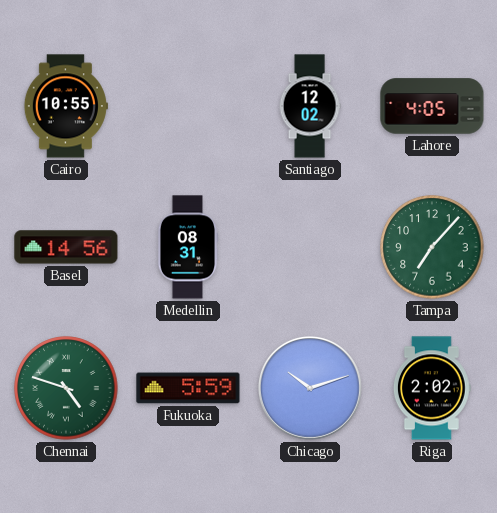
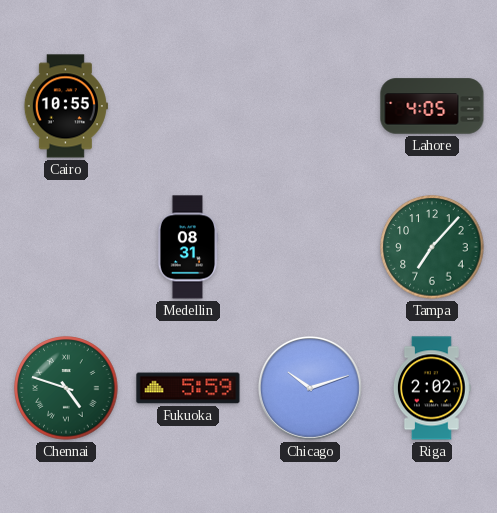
Santiago: 12:02 -> none
Basel: 14:56 -> none
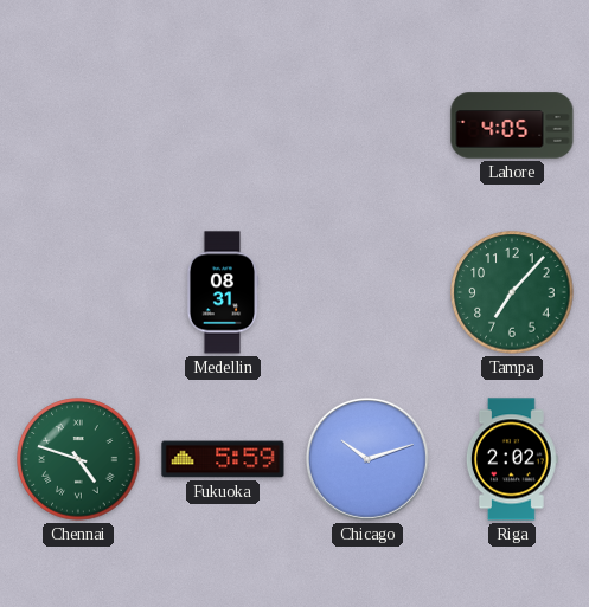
Cairo: 10:55 -> none
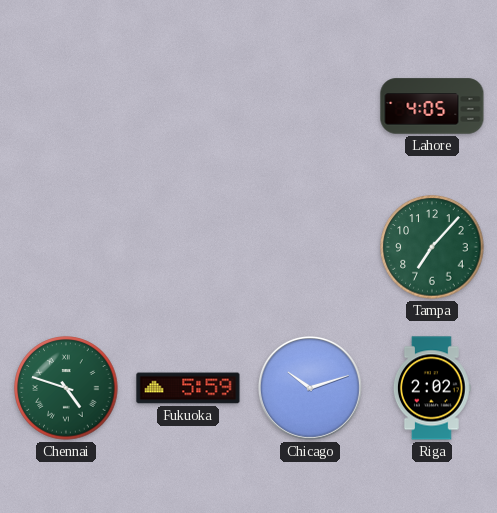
Medellin: 08:31 -> none
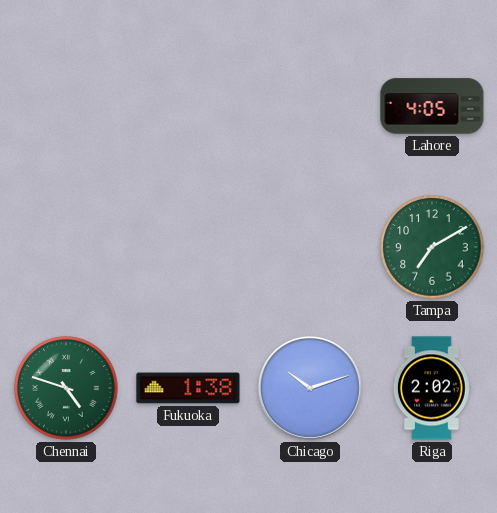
Tampa: 7:07 -> 7:10
Fukuoka: 5:59 -> 1:38
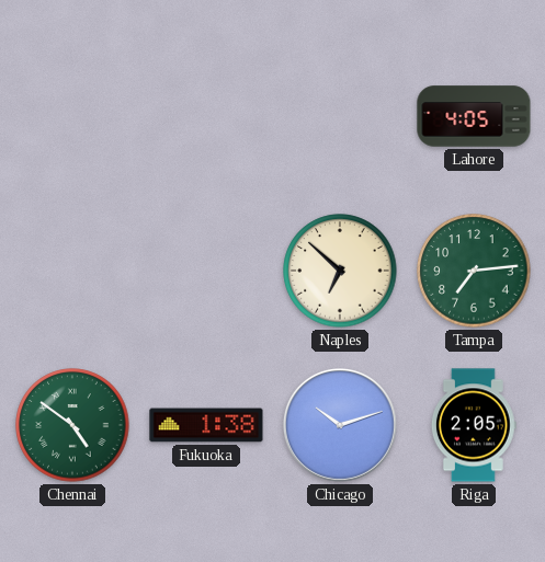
Naples: none -> 6:52
Tampa: 7:10 -> 7:14
Chennai: 4:48 -> 4:51
Riga: 2:02 -> 2:05
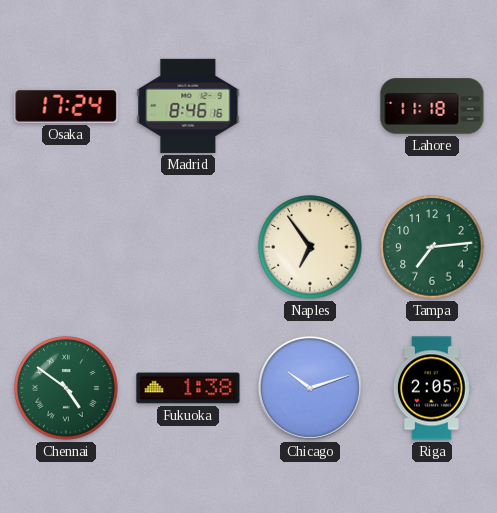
Osaka: none -> 17:24
Madrid: none -> 8:46
Lahore: 4:05 -> 11:18
Naples: 6:52 -> 6:54
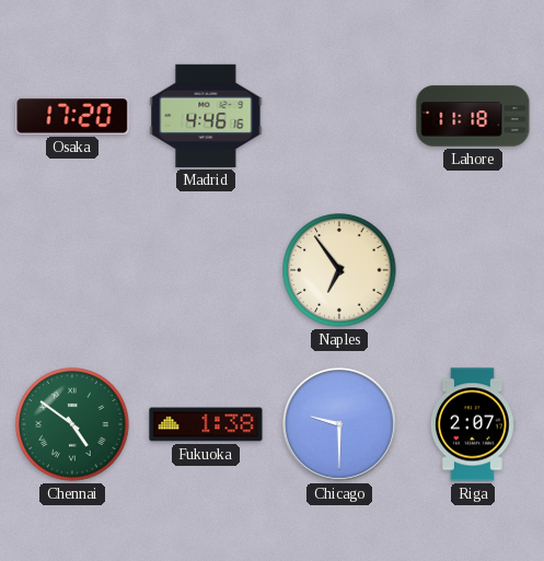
Osaka: 17:24 -> 17:20
Madrid: 8:46 -> 4:46
Tampa: 7:14 -> none
Chicago: 10:12 -> 9:30
Riga: 2:05 -> 2:07
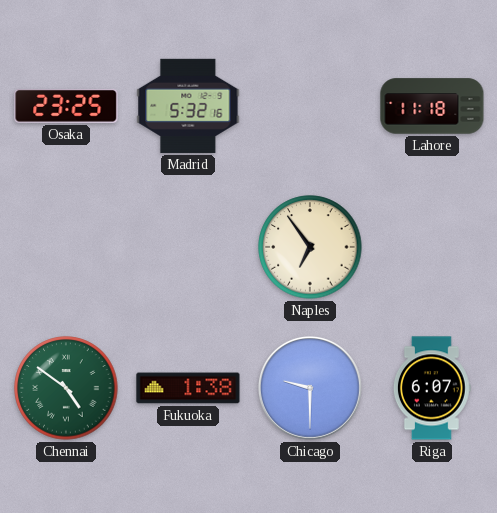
Osaka: 17:20 -> 23:25
Madrid: 4:46 -> 5:32
Riga: 2:07 -> 6:07
